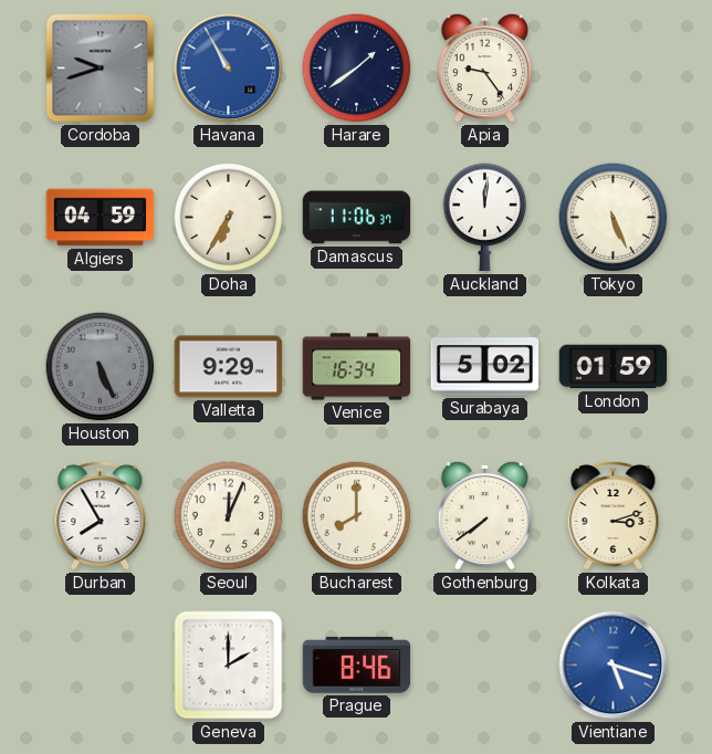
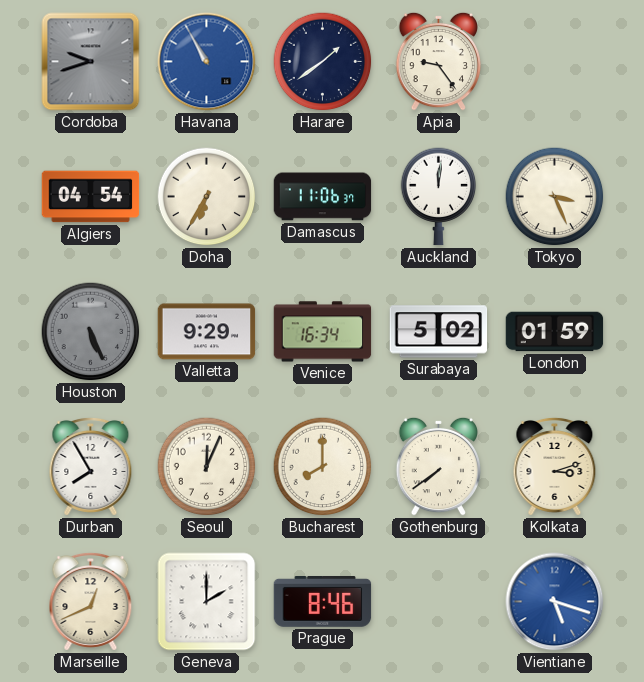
Algiers: 04:59 -> 04:54
Tokyo: 5:26 -> 3:26
Marseille: none -> 12:41
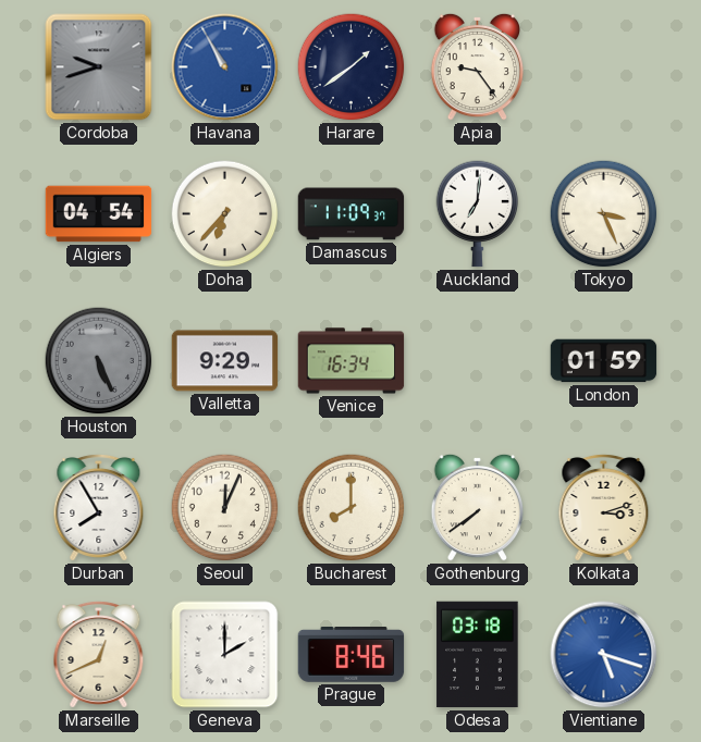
Doha: 6:35 -> 6:37
Damascus: 11:06 -> 11:09
Auckland: 12:01 -> 7:01
Surabaya: 5:02 -> none
Odesa: none -> 03:18
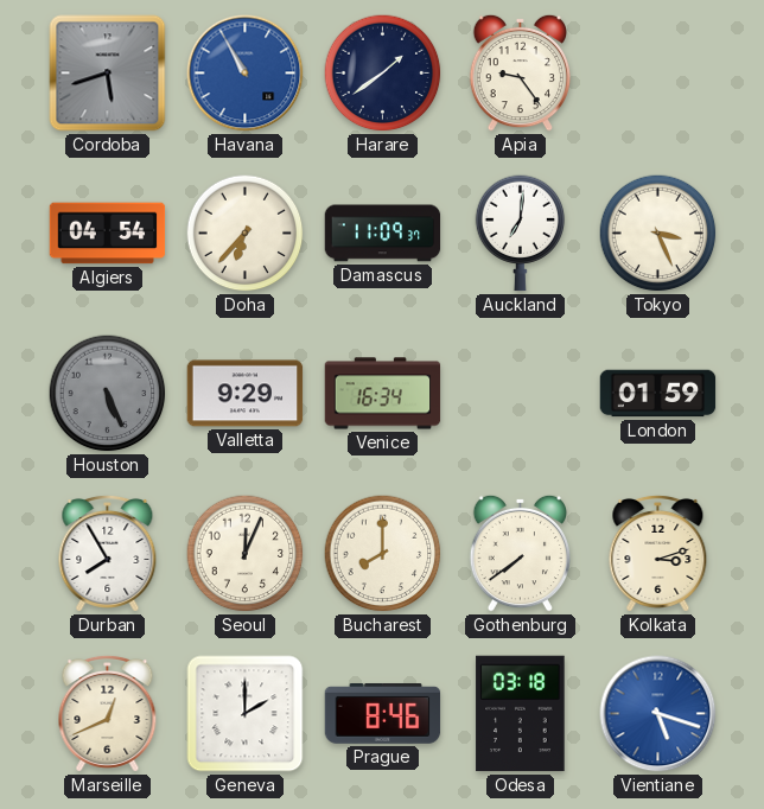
Cordoba: 9:42 -> 5:42
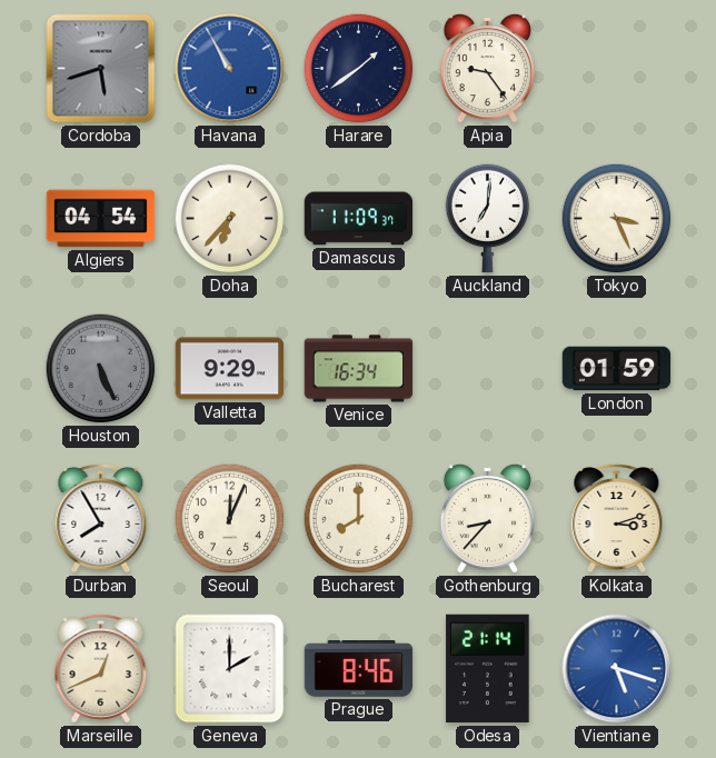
Gothenburg: 7:39 -> 8:37
Odesa: 03:18 -> 21:14
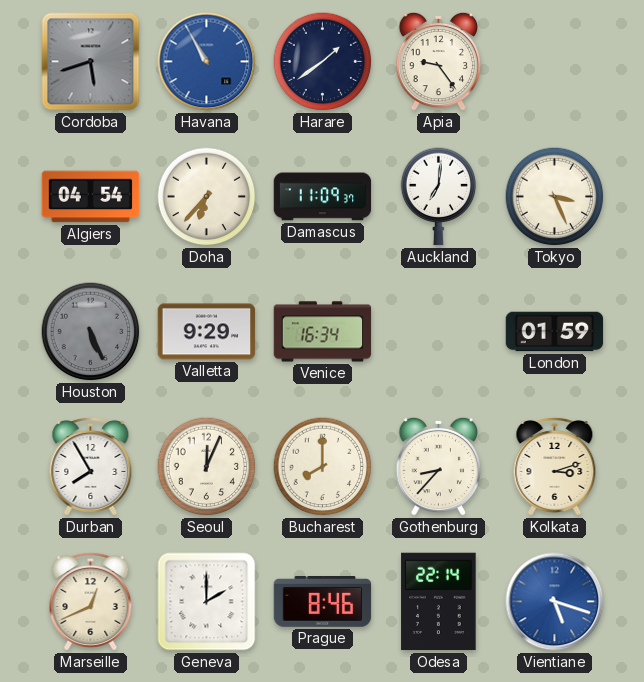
Odesa: 21:14 -> 22:14
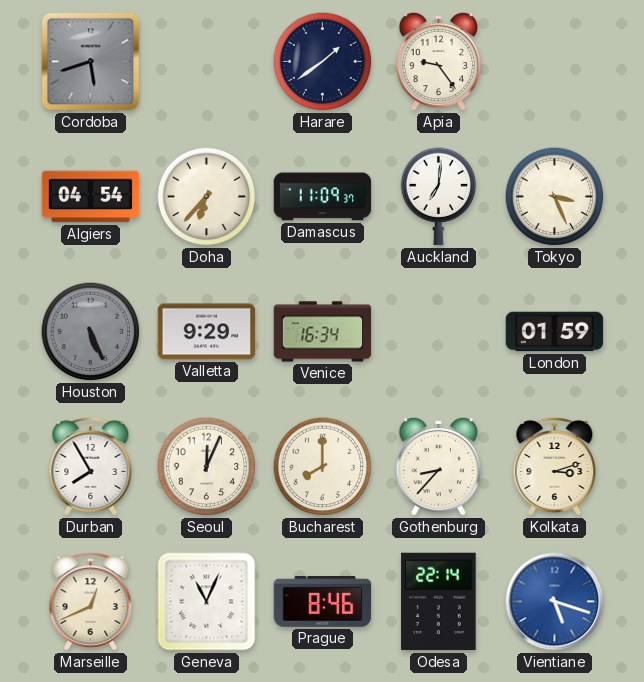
Havana: 10:55 -> none
Geneva: 2:00 -> 11:04
